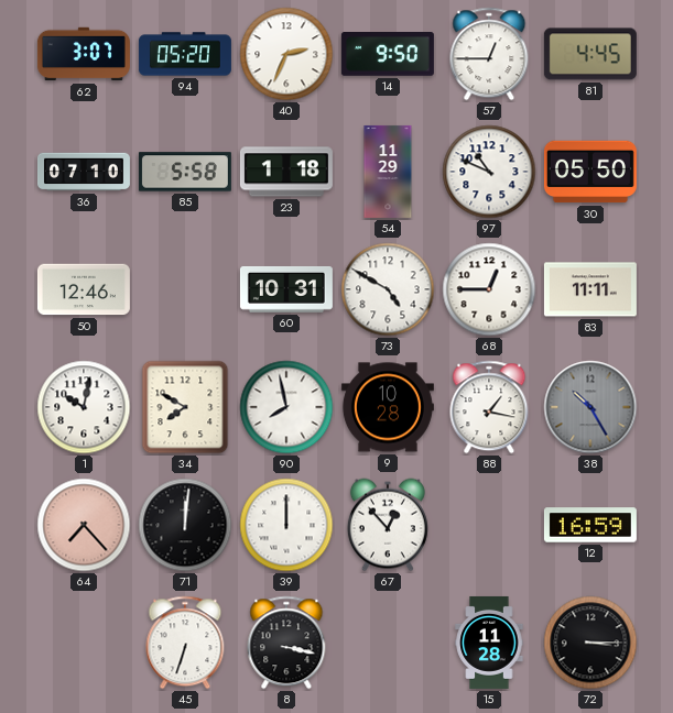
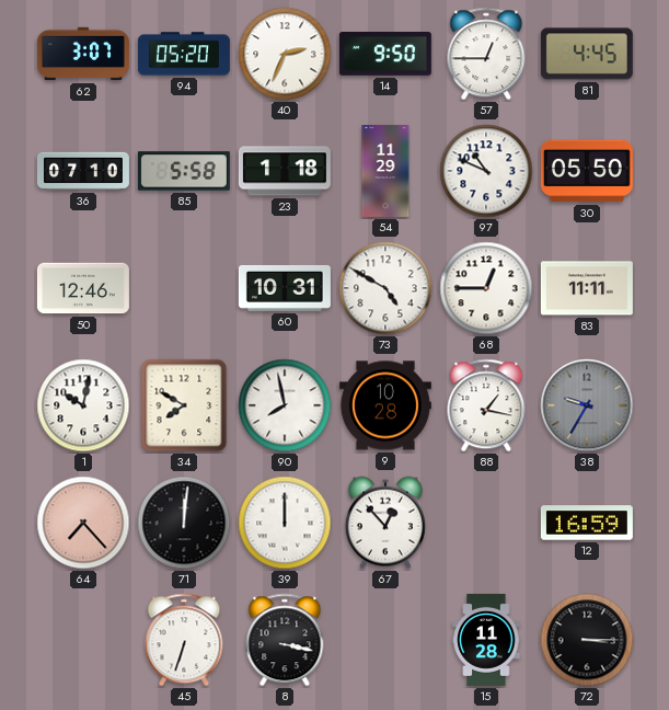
38: 10:25 -> 9:35
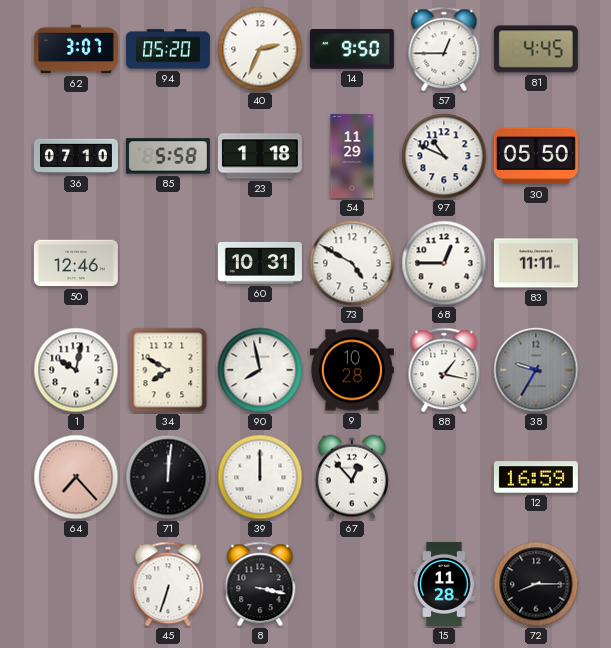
72: 3:15 -> 8:15
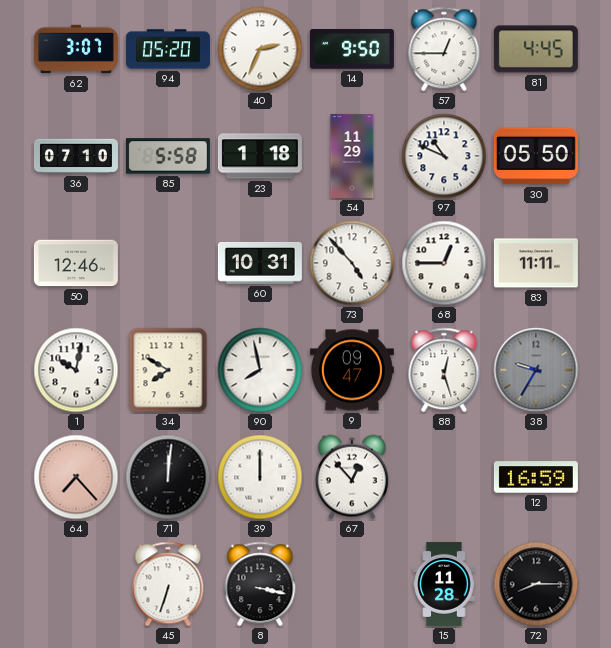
73: 4:50 -> 4:53
9: 10:28 -> 09:47
88: 1:17 -> 12:27
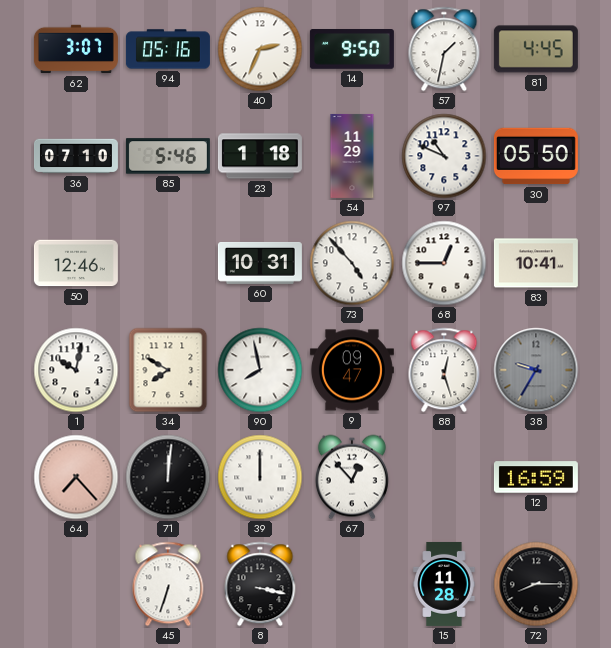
94: 05:20 -> 05:16
57: 12:45 -> 1:32
85: 5:58 -> 5:46
83: 11:11 -> 10:41
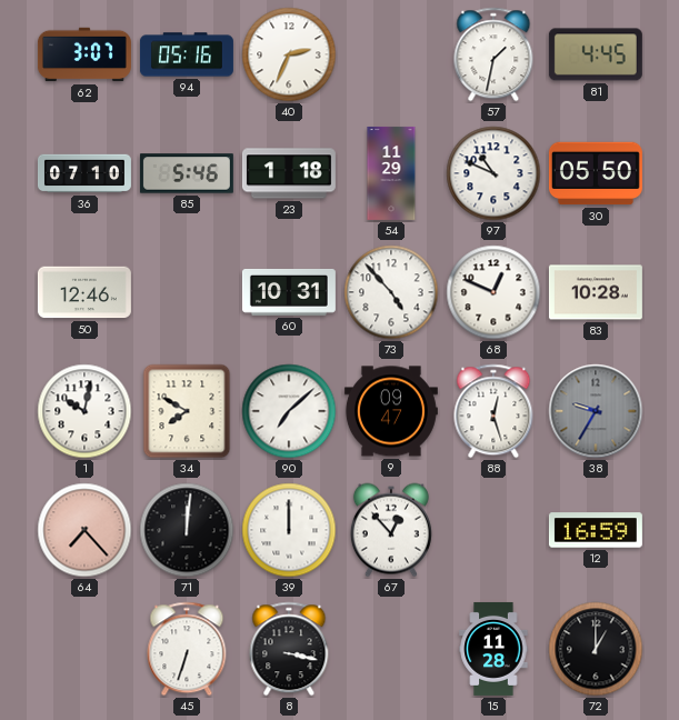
14: 9:50 -> none
68: 12:45 -> 12:49
83: 10:41 -> 10:28
90: 7:58 -> 7:08
72: 8:15 -> 1:00
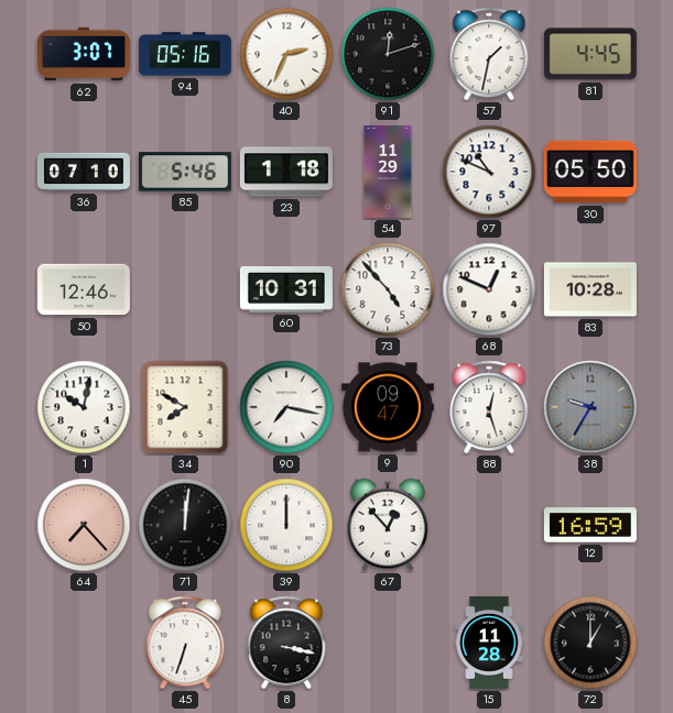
91: none -> 12:12
90: 7:08 -> 7:17
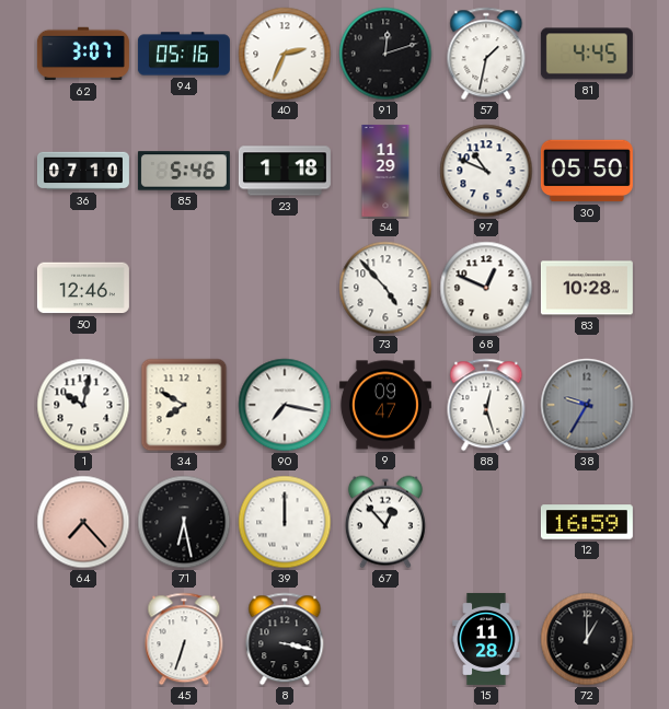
60: 10:31 -> none
71: 12:01 -> 6:28
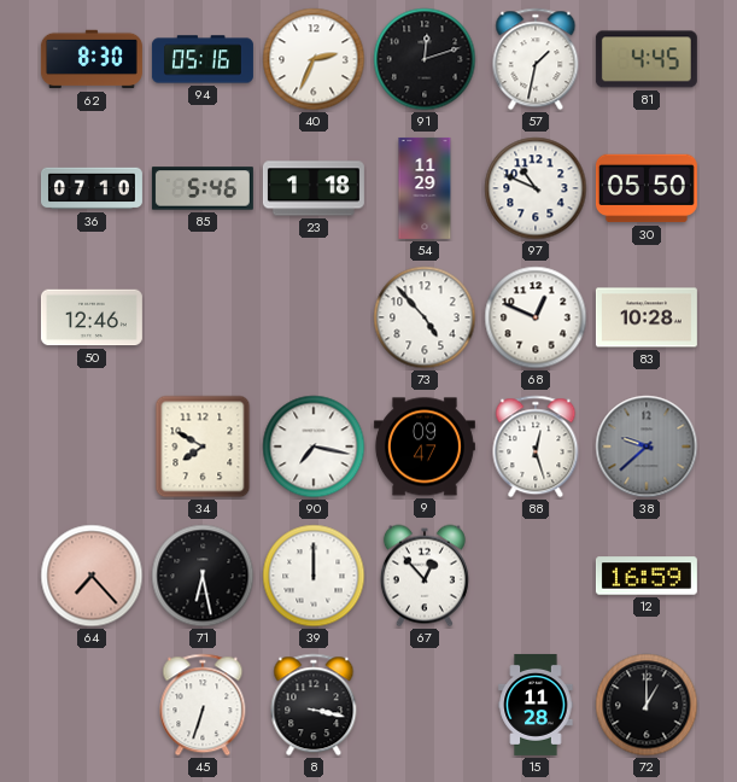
62: 3:07 -> 8:30
1: 10:02 -> none
38: 9:35 -> 9:38
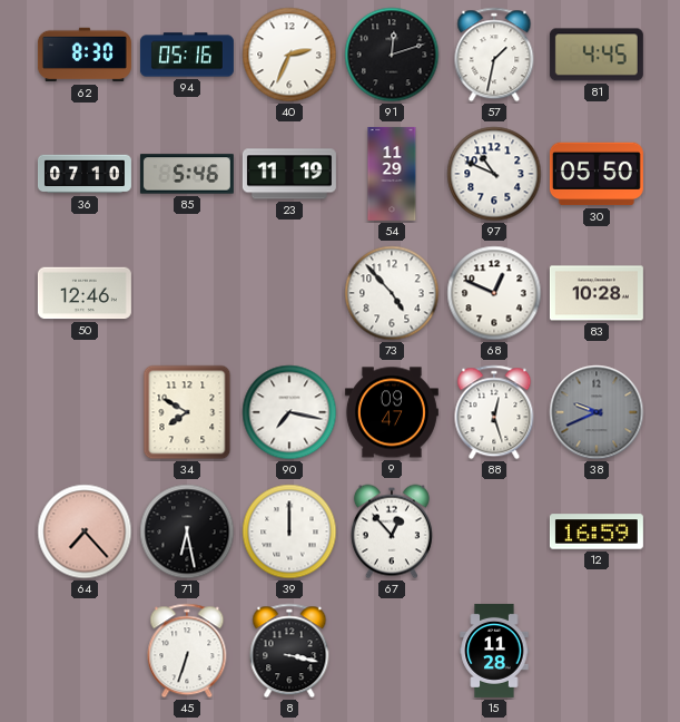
23: 1:18 -> 11:19
38: 9:38 -> 9:41
72: 1:00 -> none
